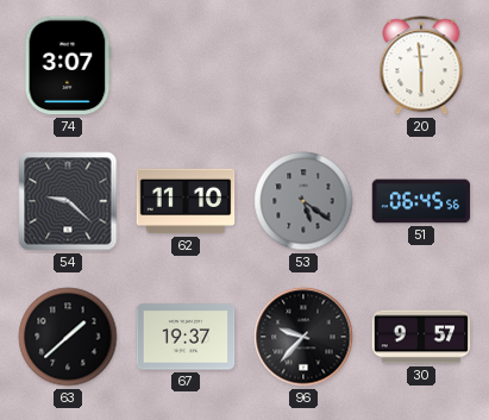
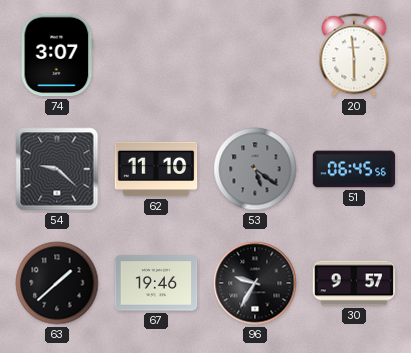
67: 19:37 -> 19:46
96: 9:37 -> 9:35
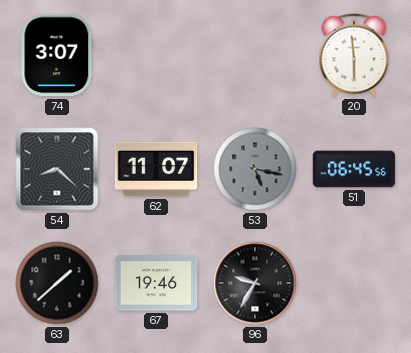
54: 9:22 -> 8:22
62: 11:10 -> 11:07
53: 5:21 -> 5:17
30: 9:57 -> none
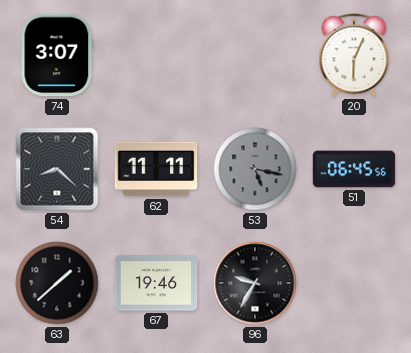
20: 5:59 -> 6:04
62: 11:07 -> 11:11
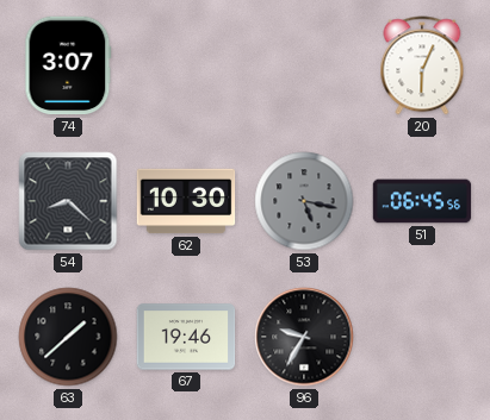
62: 11:11 -> 10:30
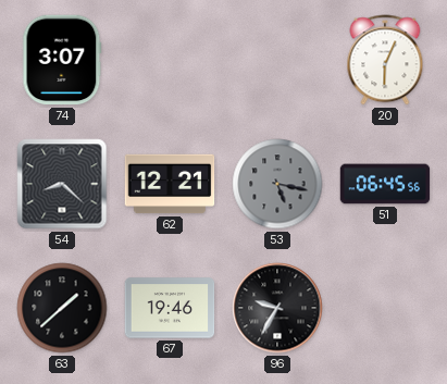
62: 10:30 -> 12:21
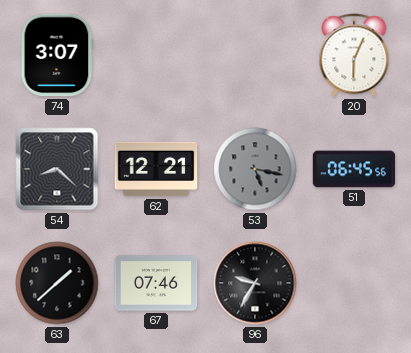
67: 19:46 -> 07:46
